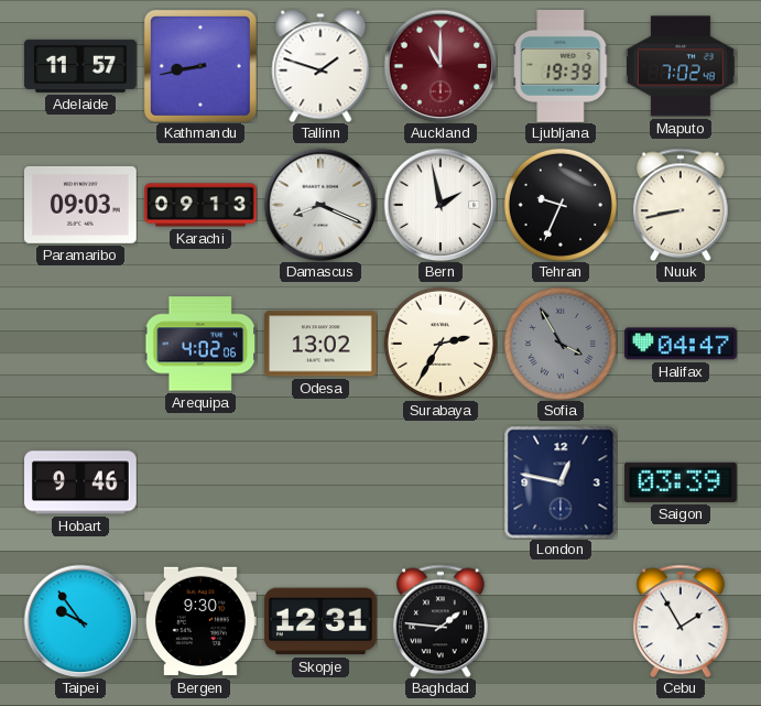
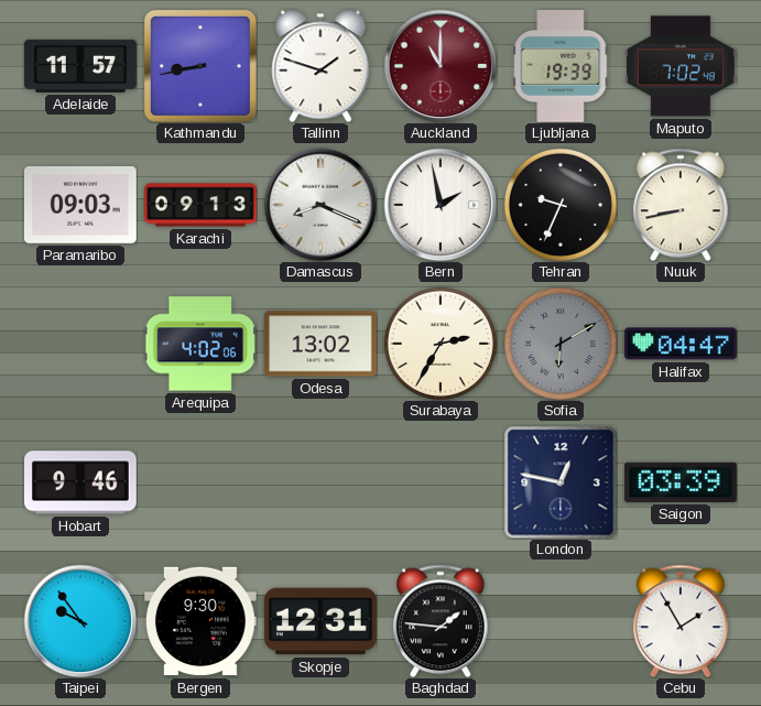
Sofia: 3:55 -> 6:10
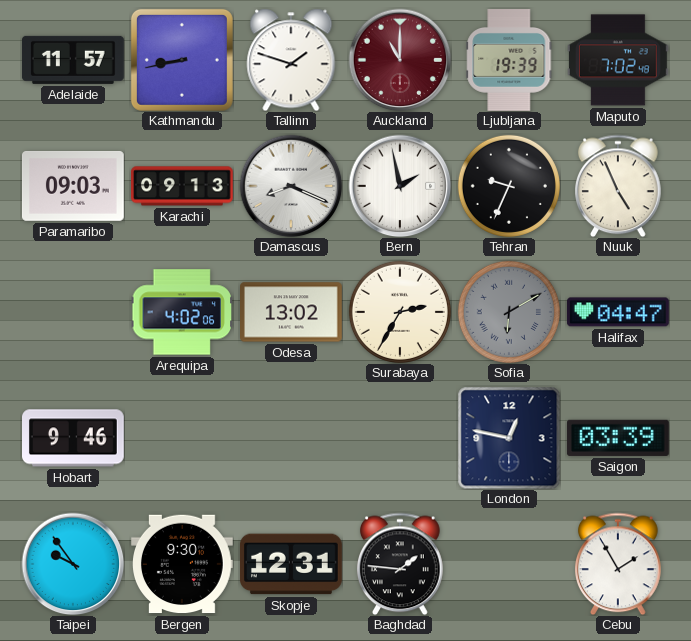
Nuuk: 8:43 -> 4:56
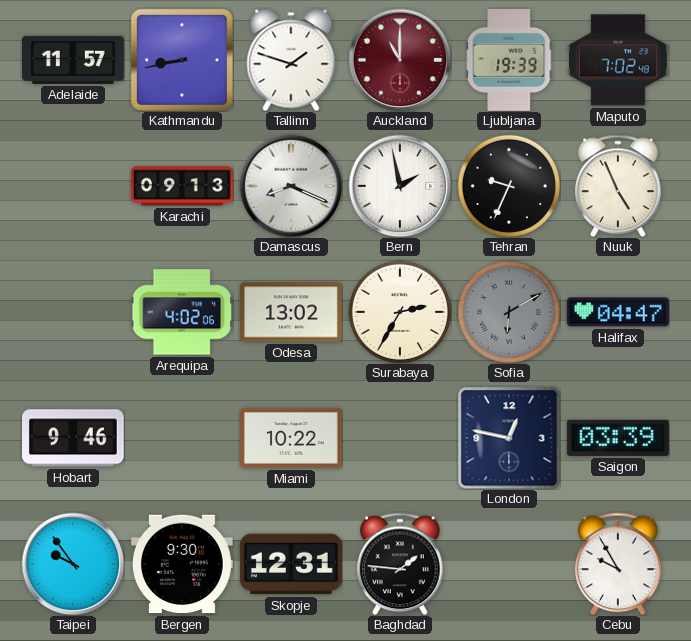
Paramaribo: 09:03 -> none
Miami: none -> 10:22
Cebu: 1:55 -> 9:55
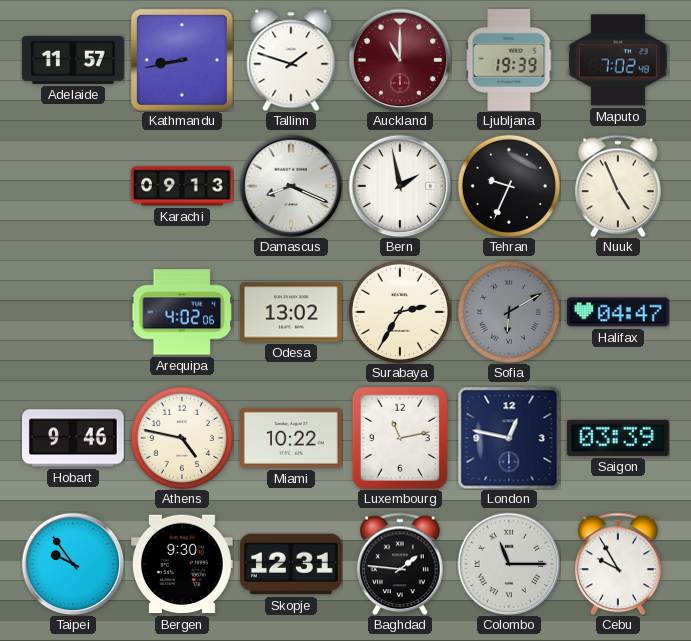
Athens: none -> 4:47
Luxembourg: none -> 11:13
Colombo: none -> 11:15
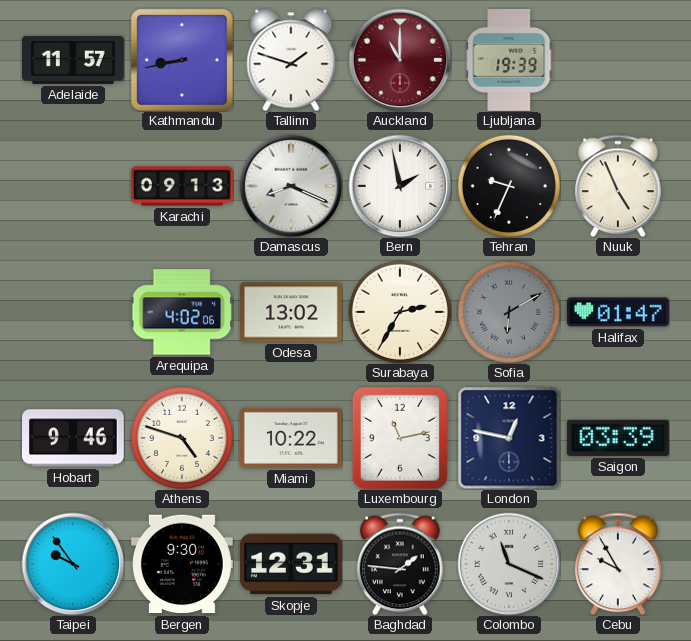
Maputo: 7:02 -> none
Halifax: 04:47 -> 01:47
Athens: 4:47 -> 4:48
Colombo: 11:15 -> 11:19
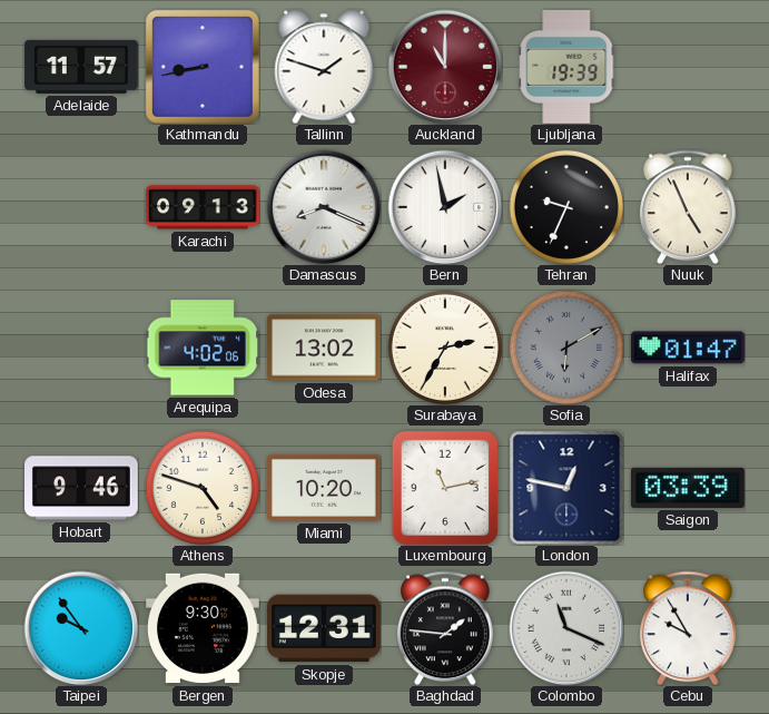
Miami: 10:22 -> 10:20
